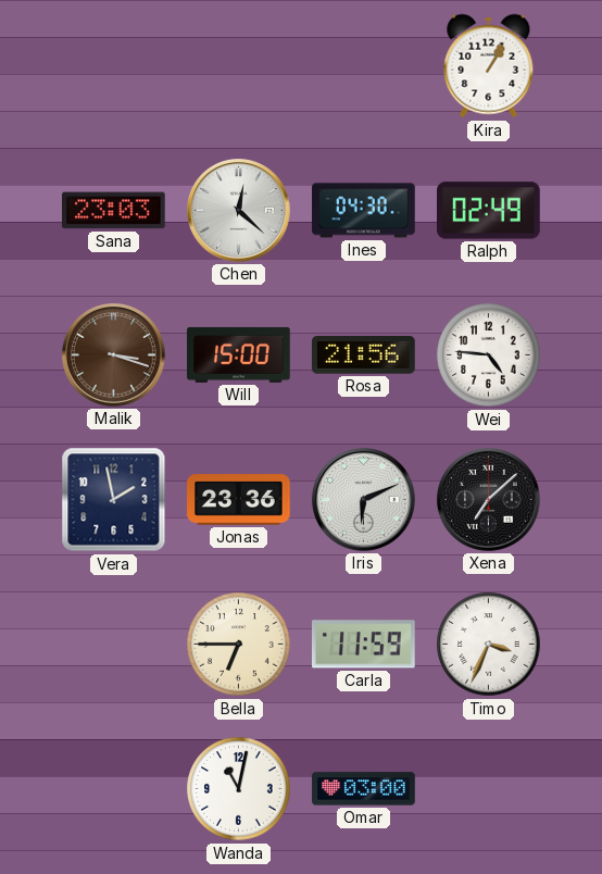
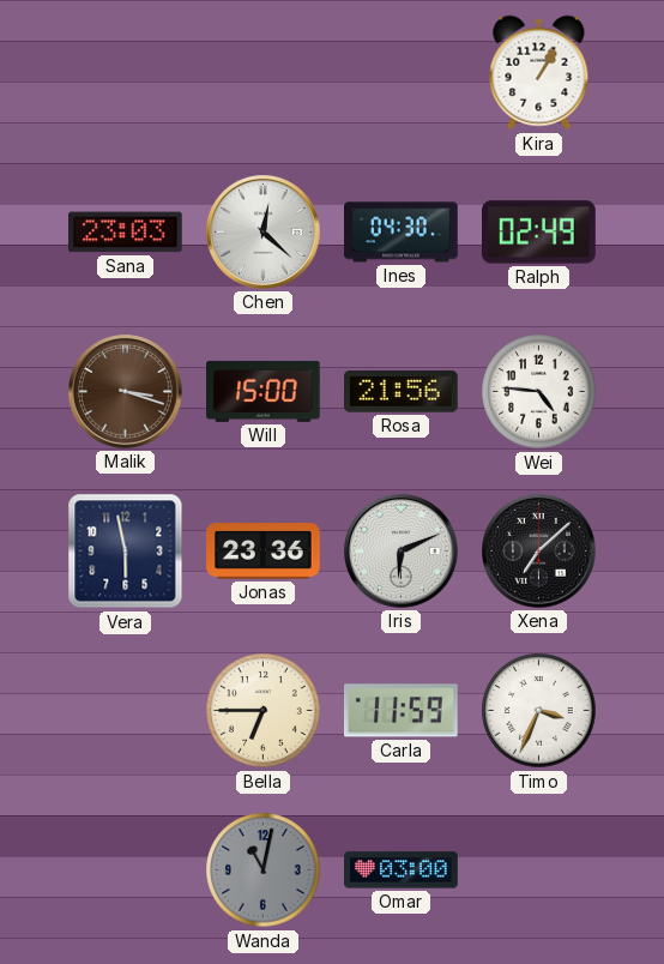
Vera: 1:58 -> 5:58
Wanda dial: white -> grey
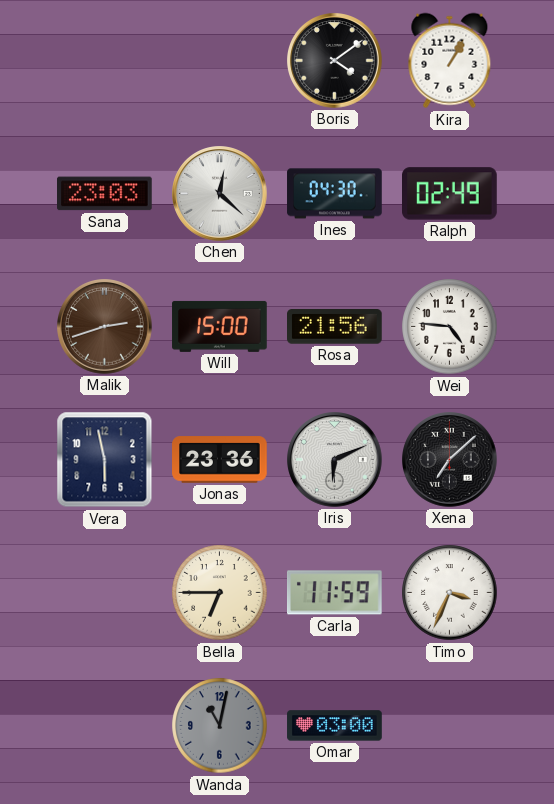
Boris: none -> 4:09
Malik: 3:18 -> 2:42
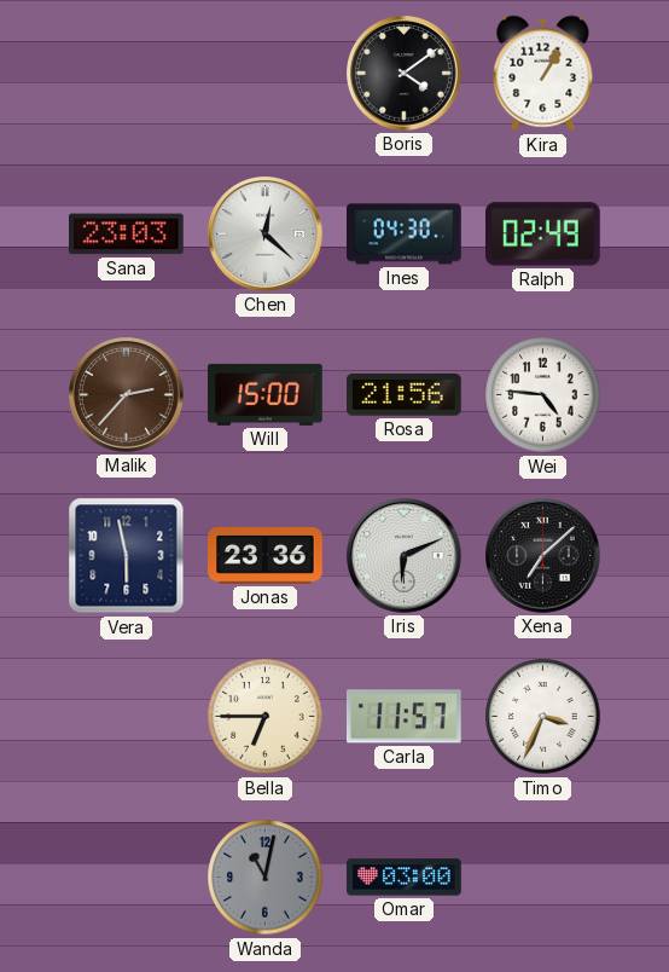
Malik: 2:42 -> 2:37
Carla: 11:59 -> 11:57
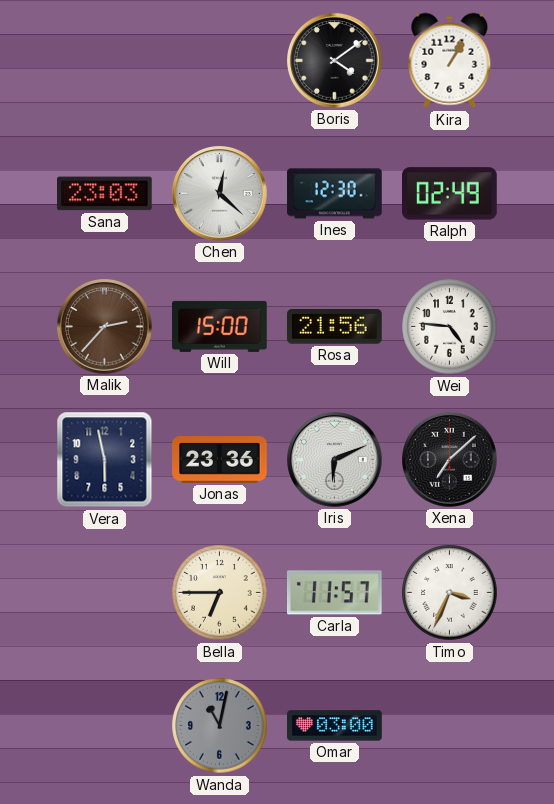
Ines: 04:30 -> 12:30
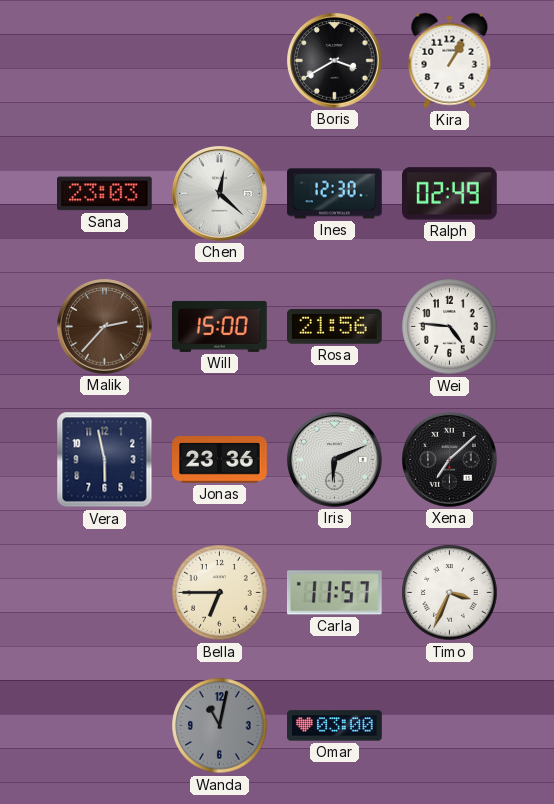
Boris: 4:09 -> 3:40
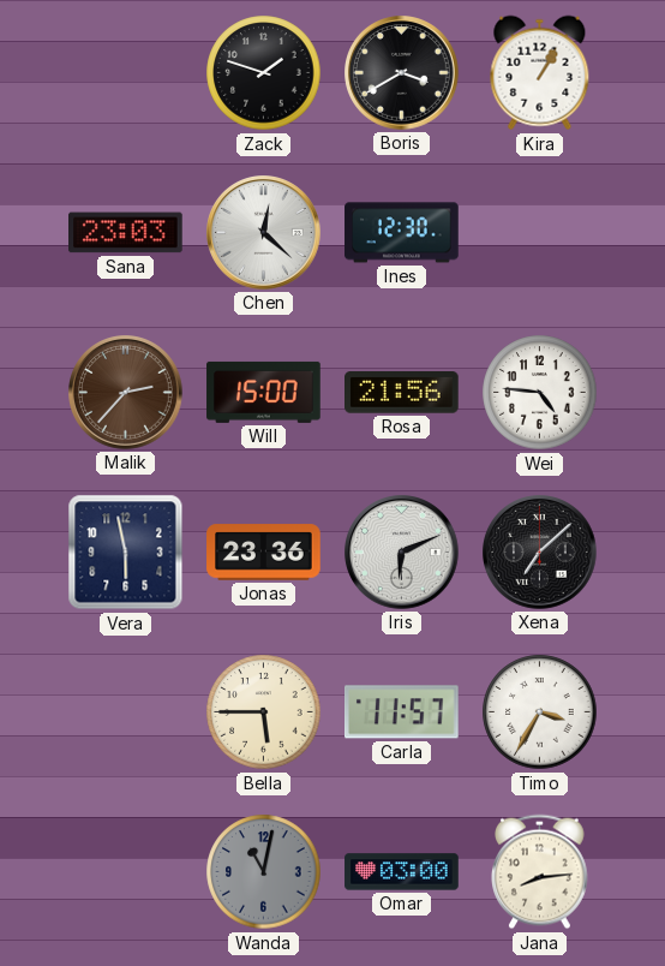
Zack: none -> 1:48
Ralph: 02:49 -> none
Bella: 6:45 -> 5:45
Timo: 3:34 -> 3:35
Jana: none -> 8:14
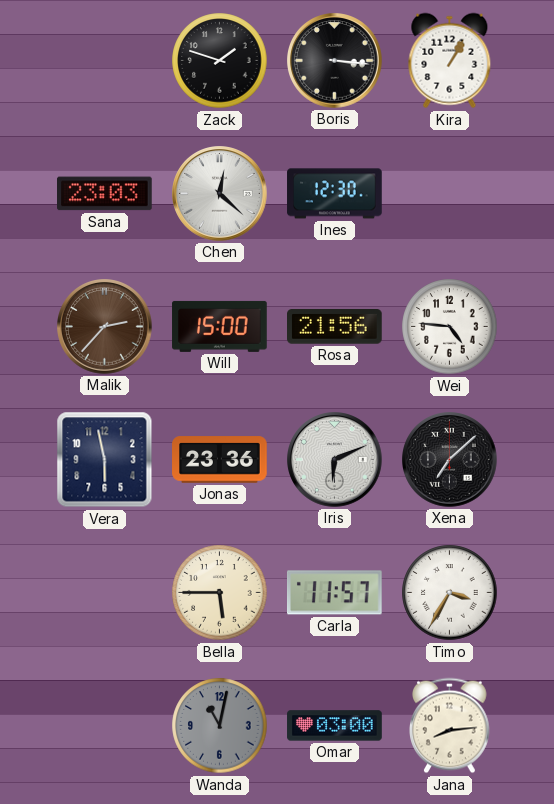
Boris: 3:40 -> 3:16
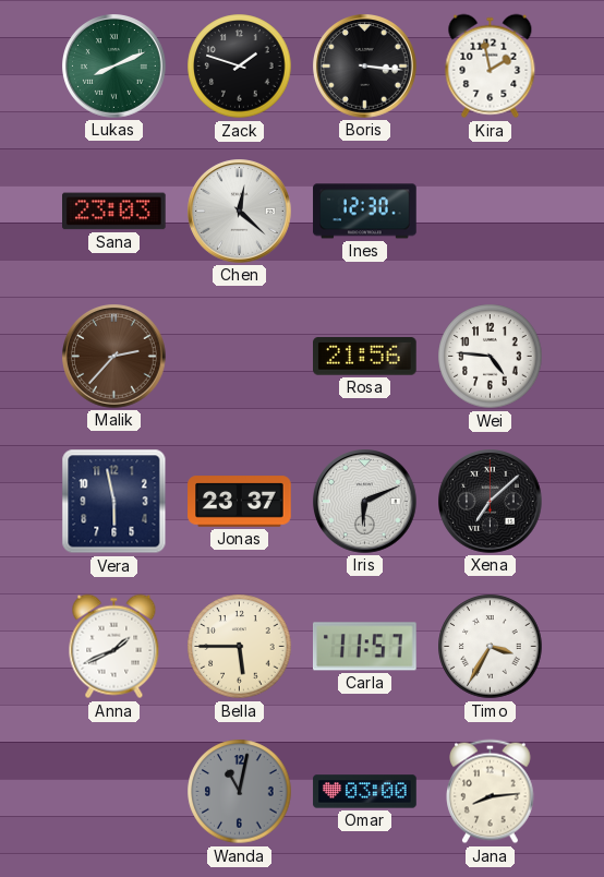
Lukas: none -> 8:11
Kira: 1:05 -> 1:58
Will: 15:00 -> none
Jonas: 23:36 -> 23:37
Anna: none -> 1:41
